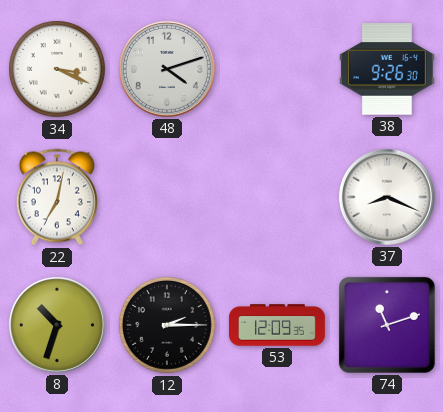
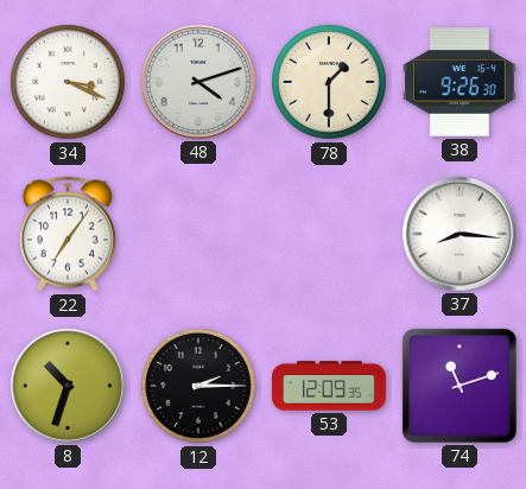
78: none -> 1:30
22: 7:02 -> 7:06
37: 8:19 -> 8:16
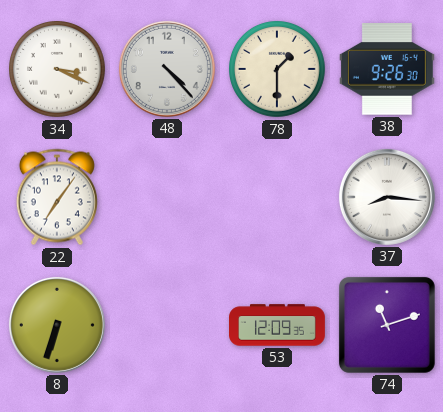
48: 4:12 -> 4:23
8: 10:33 -> 6:33
12: 2:15 -> none
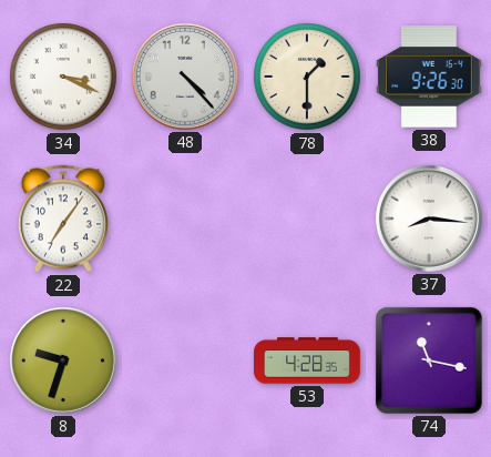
8: 6:33 -> 9:33
53: 12:09 -> 4:28
74: 11:12 -> 11:17
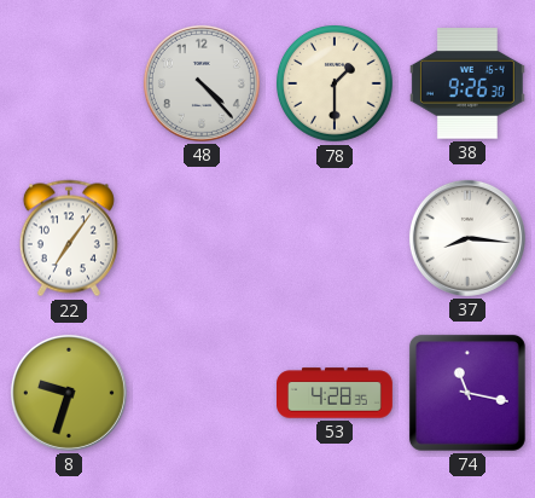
34: 3:19 -> none
